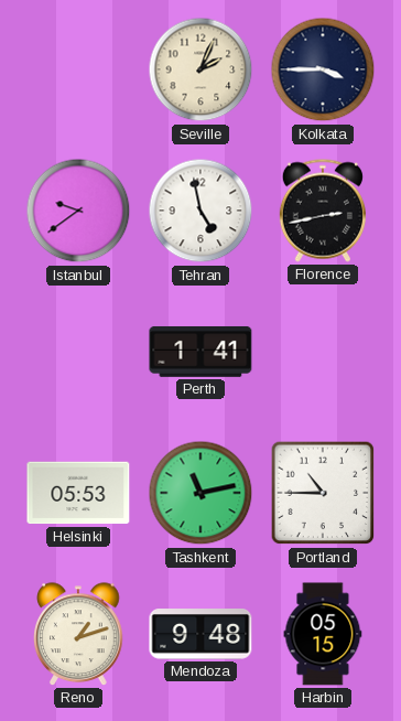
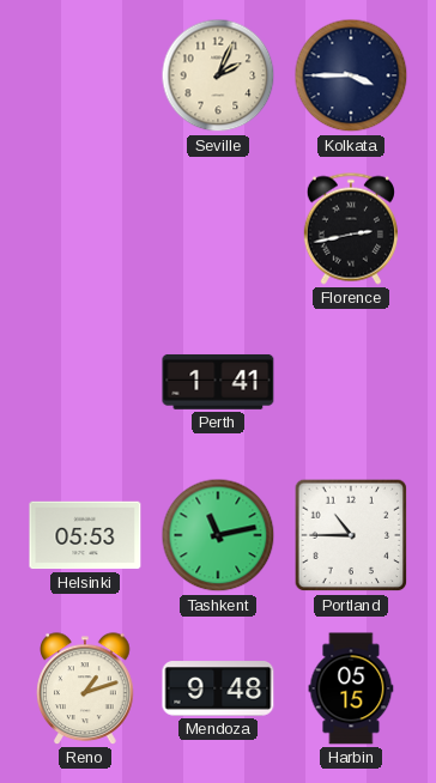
Istanbul: 9:39 -> none
Tehran: 4:58 -> none
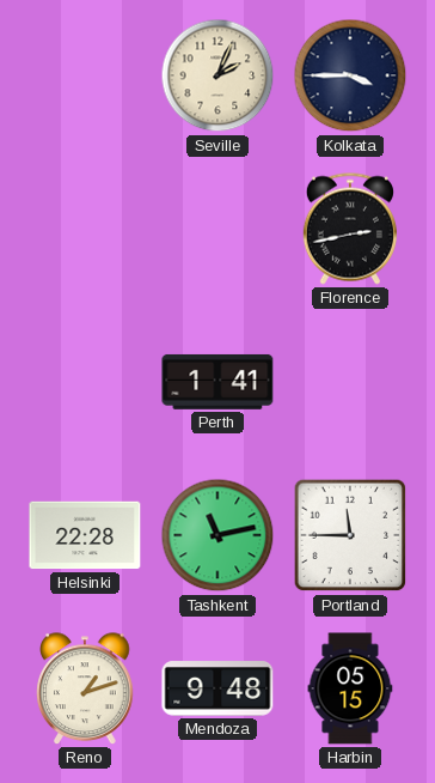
Helsinki: 05:53 -> 22:28
Portland: 10:45 -> 11:45
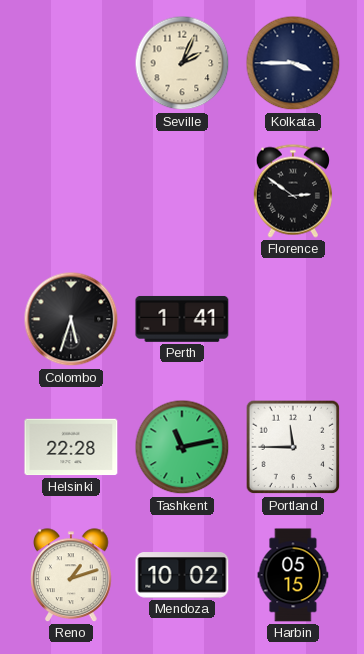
Florence: 2:43 -> 2:51
Colombo: none -> 5:33
Mendoza: 9:48 -> 10:02
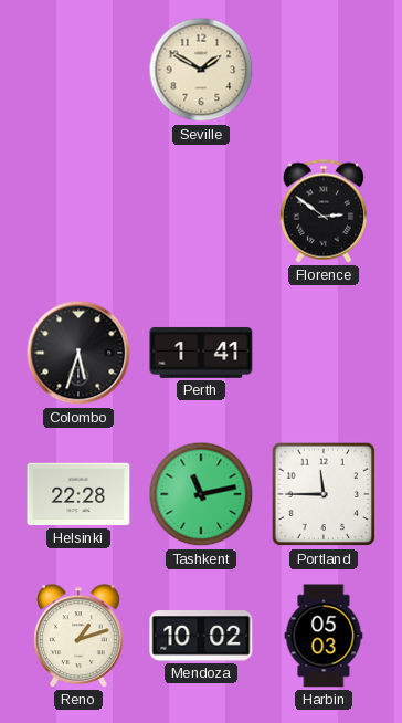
Seville: 2:04 -> 1:50
Kolkata: 3:45 -> none
Harbin: 05:15 -> 05:03
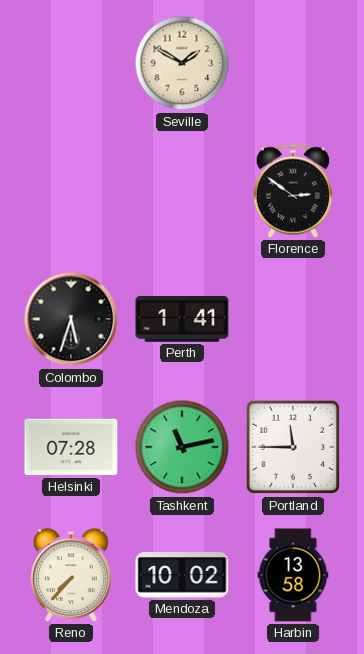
Helsinki: 22:28 -> 07:28
Reno: 1:12 -> 7:37
Harbin: 05:03 -> 13:58
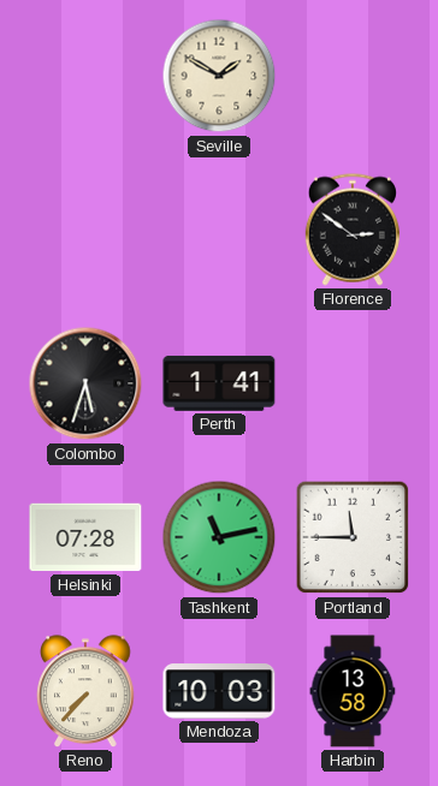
Mendoza: 10:02 -> 10:03
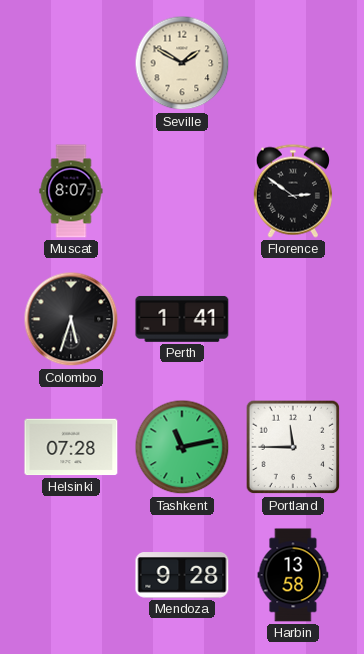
Muscat: none -> 8:07
Reno: 7:37 -> none
Mendoza: 10:03 -> 9:28
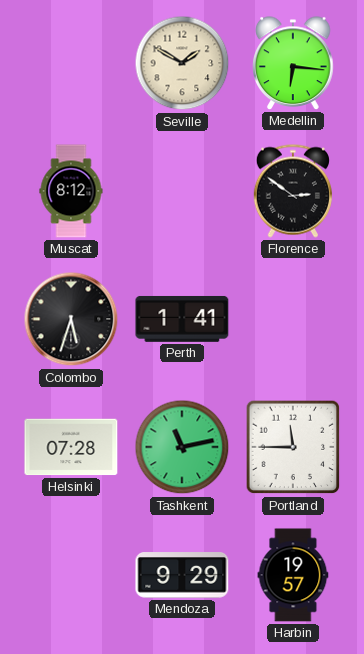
Medellin: none -> 6:16
Muscat: 8:07 -> 8:12
Mendoza: 9:28 -> 9:29
Harbin: 13:58 -> 19:57
